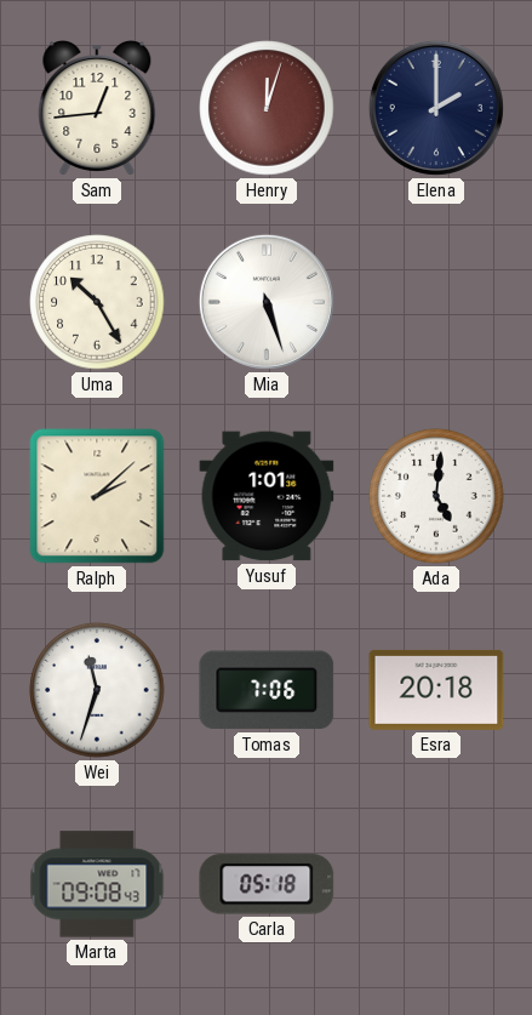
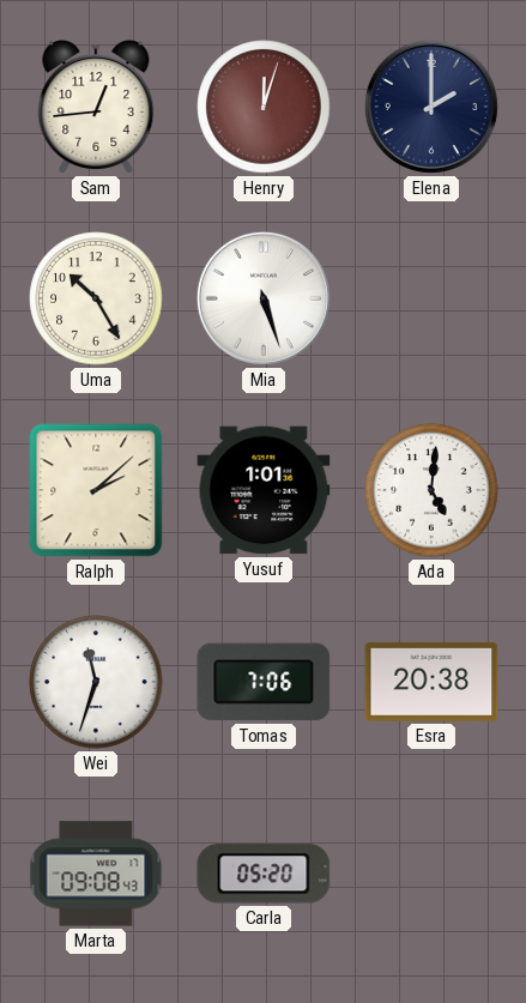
Esra: 20:18 -> 20:38
Carla: 05:18 -> 05:20
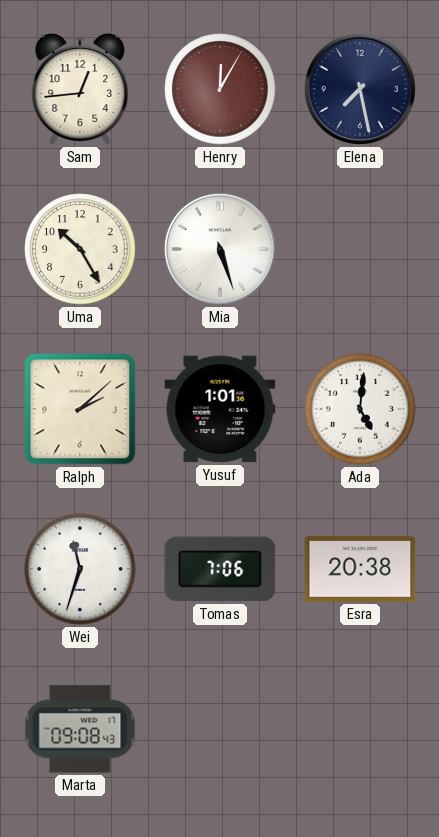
Henry: 12:03 -> 12:05
Elena: 2:00 -> 7:28
Carla: 05:20 -> none
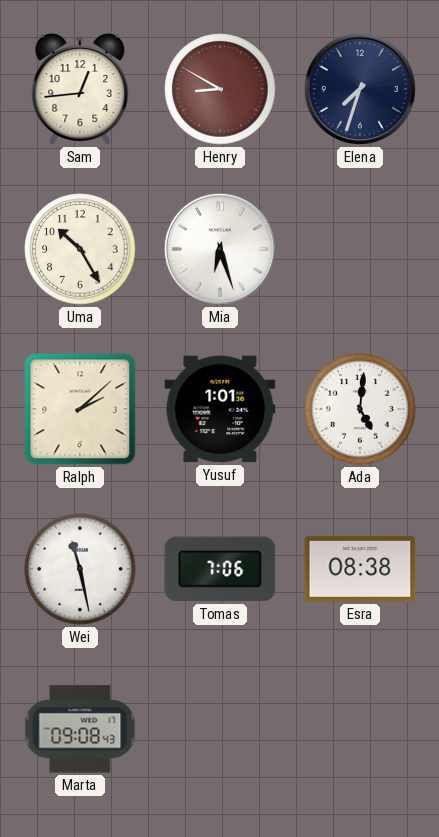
Henry: 12:05 -> 8:50
Elena: 7:28 -> 7:33
Mia: 5:27 -> 6:27
Wei: 11:33 -> 11:28
Esra: 20:38 -> 08:38
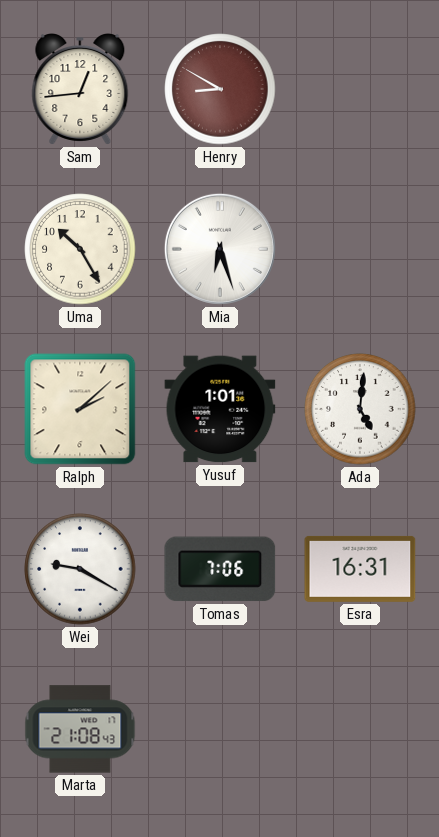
Elena: 7:33 -> none
Wei: 11:28 -> 9:20
Esra: 08:38 -> 16:31
Marta: 09:08 -> 21:08
